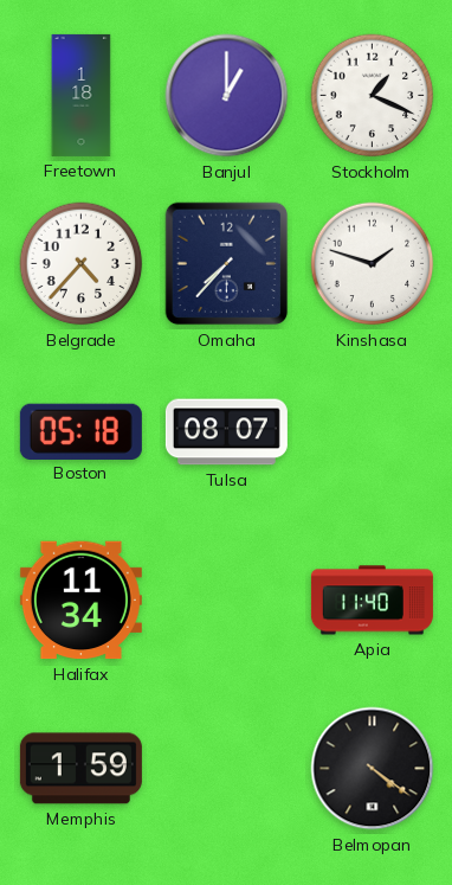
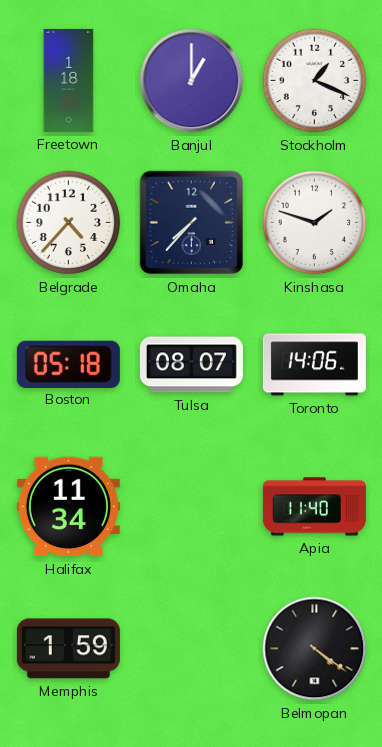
Toronto: none -> 14:06
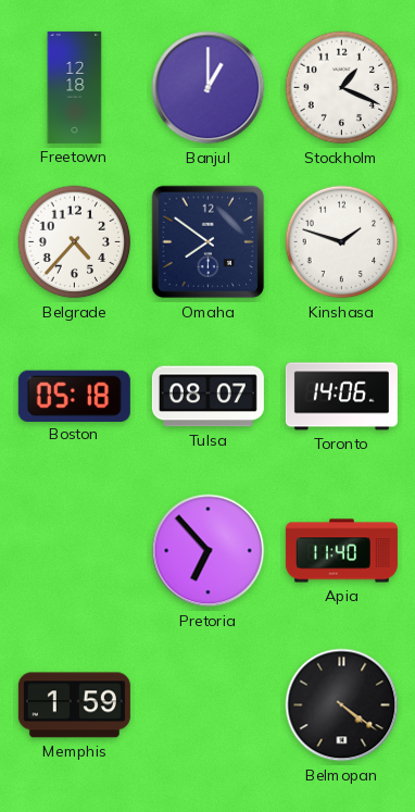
Freetown: 1:18 -> 12:18
Omaha: 7:37 -> 7:51
Halifax: 11:34 -> none
Pretoria: none -> 6:53
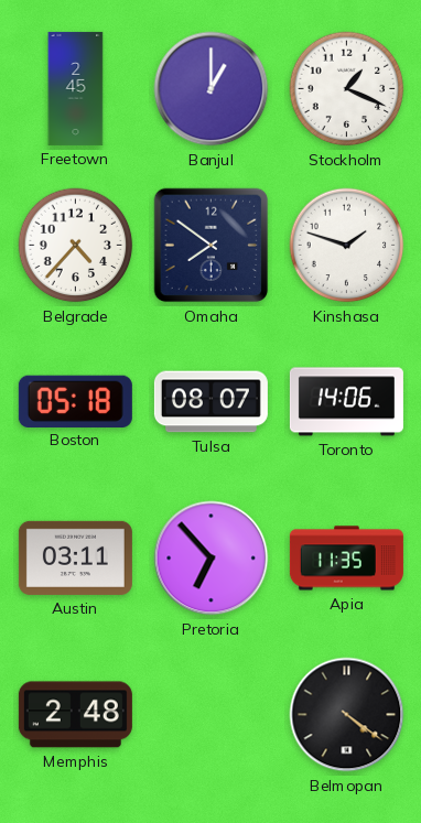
Freetown: 12:18 -> 2:45
Austin: none -> 03:11
Apia: 11:40 -> 11:35
Memphis: 1:59 -> 2:48
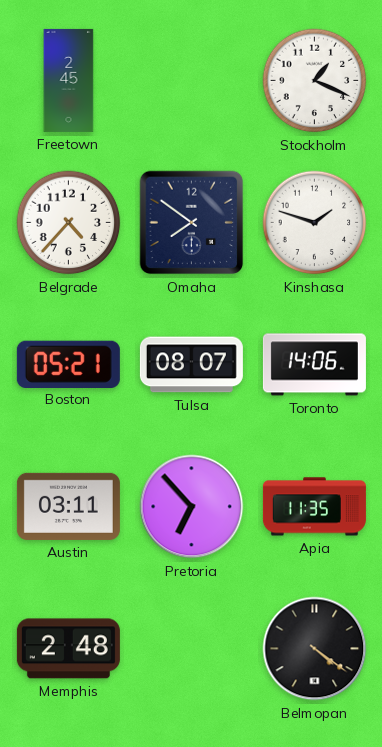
Banjul: 1:00 -> none
Boston: 05:18 -> 05:21
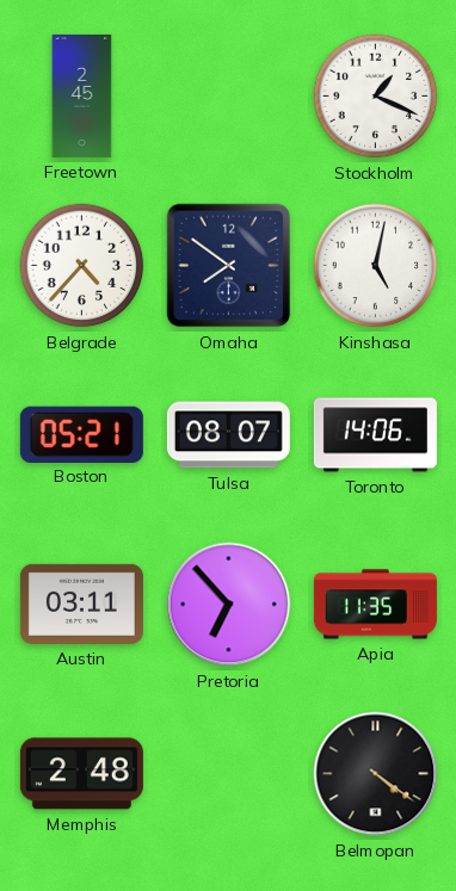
Kinshasa: 1:48 -> 5:02
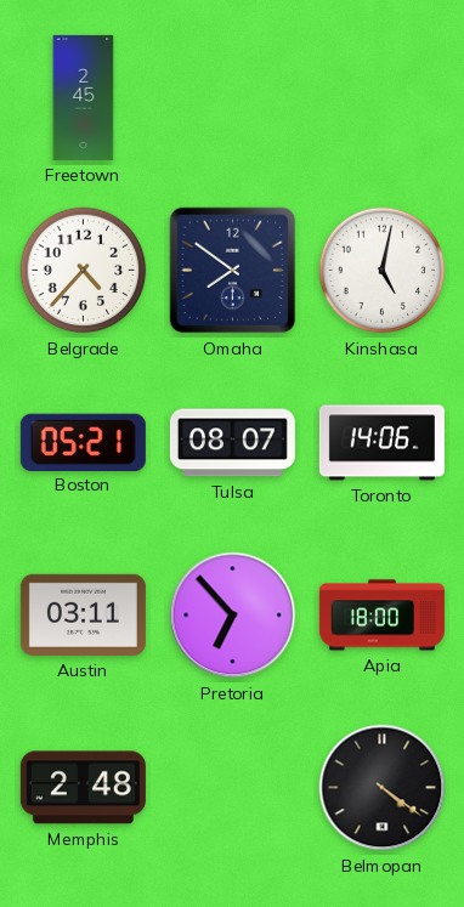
Stockholm: 1:19 -> none
Apia: 11:35 -> 18:00
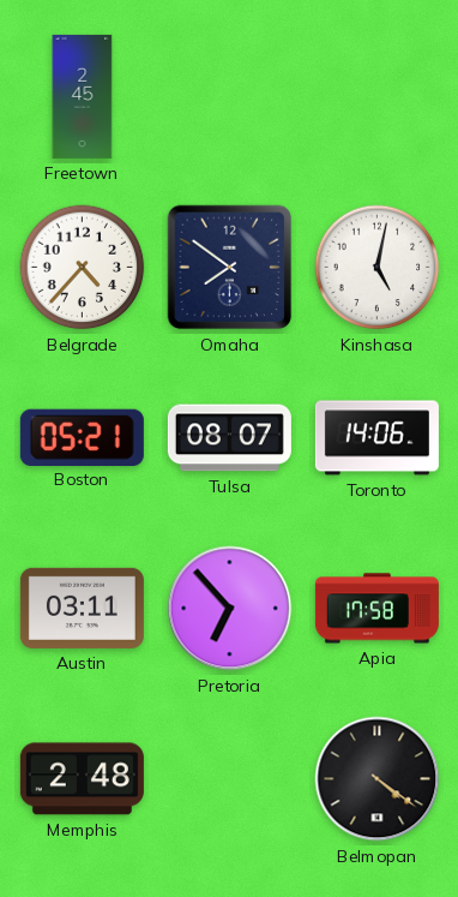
Apia: 18:00 -> 17:58
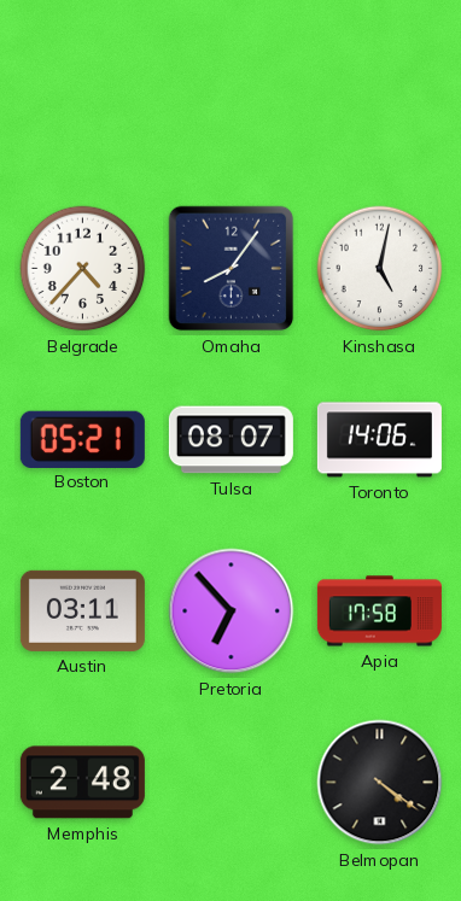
Freetown: 2:45 -> none
Omaha: 7:51 -> 8:06
